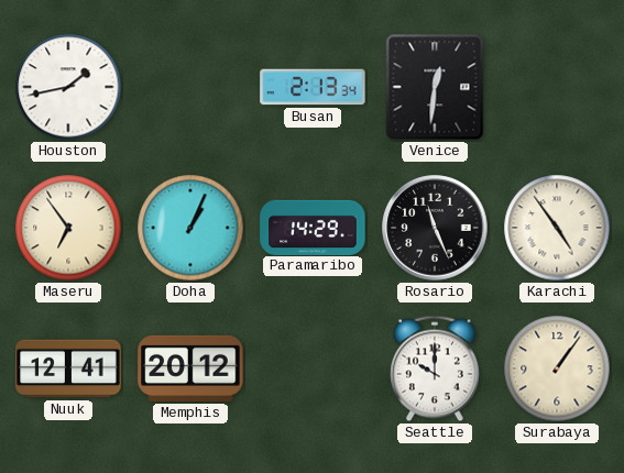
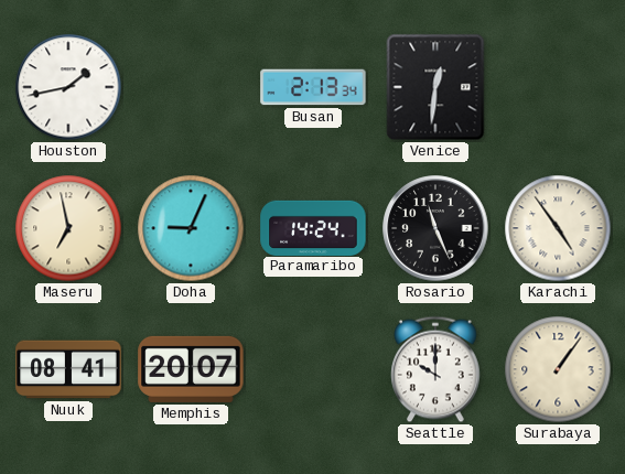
Maseru: 6:54 -> 6:58
Doha: 1:04 -> 9:04
Paramaribo: 14:29 -> 14:24
Nuuk: 12:41 -> 08:41
Memphis: 20:12 -> 20:07
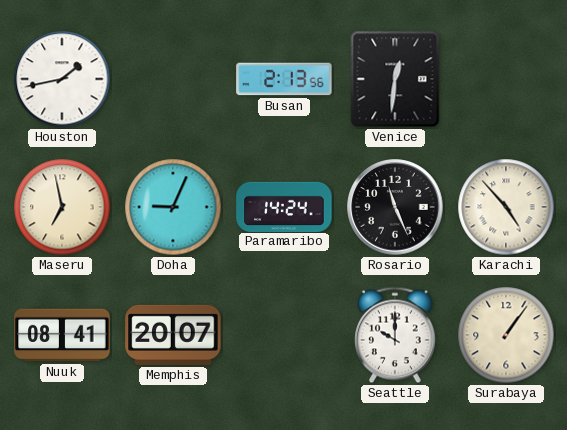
Busan: 2:13:34 -> 2:13:56
Karachi: 4:54 -> 4:53
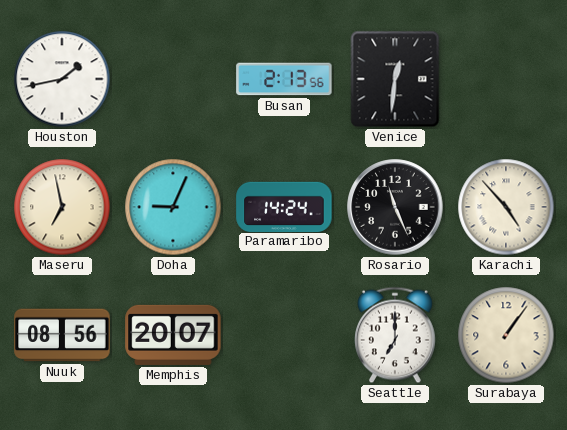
Nuuk: 08:41 -> 08:56
Seattle: 10:00 -> 7:00
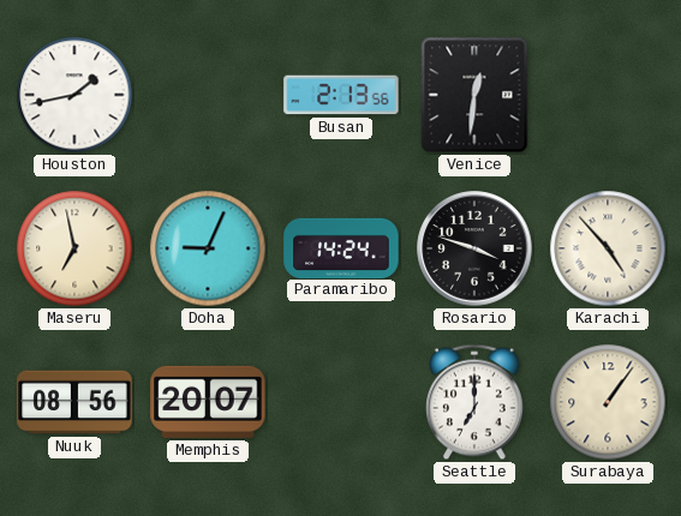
Rosario: 11:26 -> 3:48
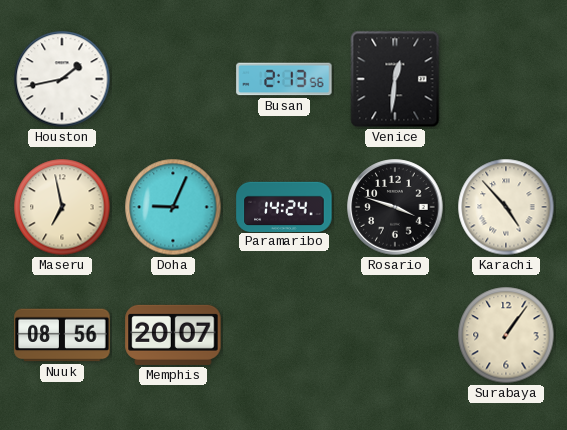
Seattle: 7:00 -> none
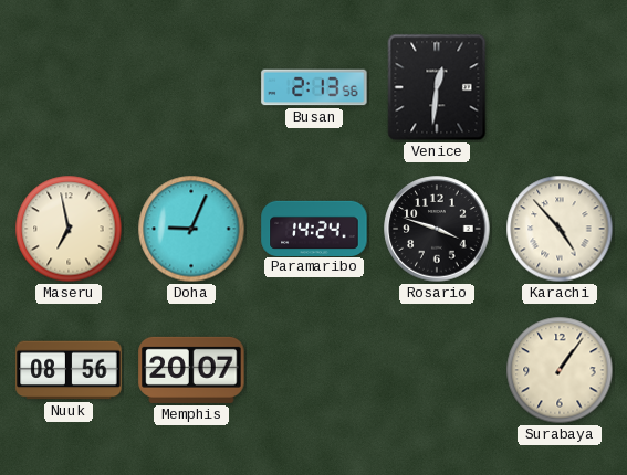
Houston: 1:43 -> none
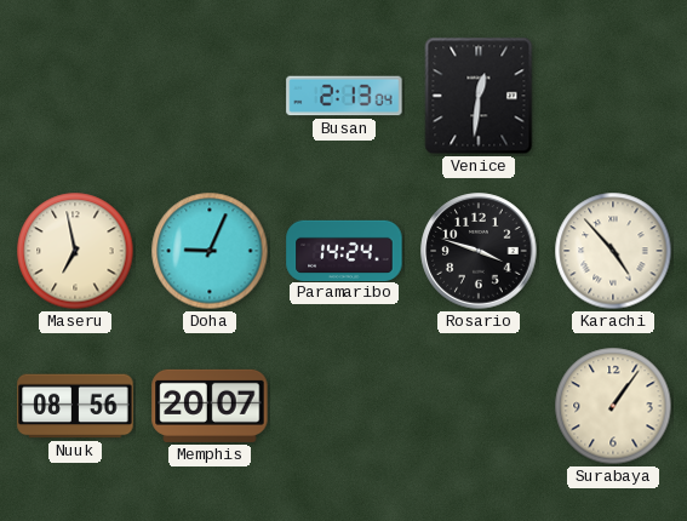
Busan: 2:13:56 -> 2:13:04
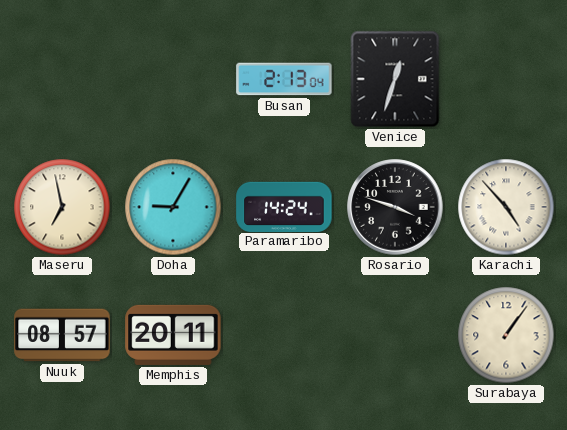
Venice: 12:31 -> 12:33
Doha: 9:04 -> 9:05
Nuuk: 08:56 -> 08:57
Memphis: 20:07 -> 20:11
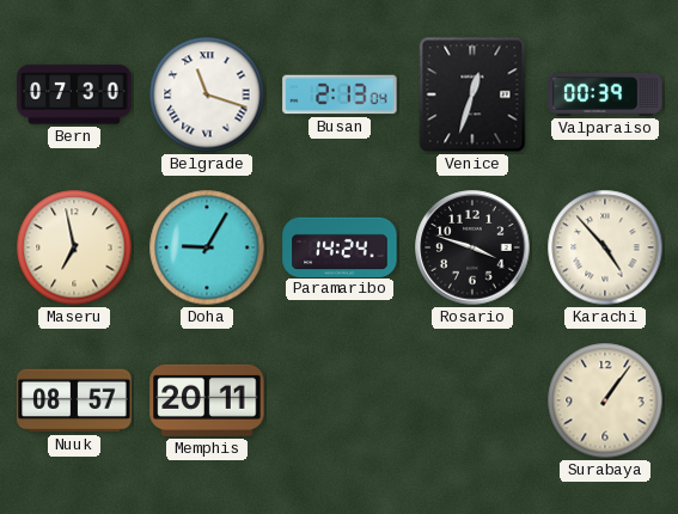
Bern: none -> 07:30
Belgrade: none -> 11:18
Valparaiso: none -> 00:39
